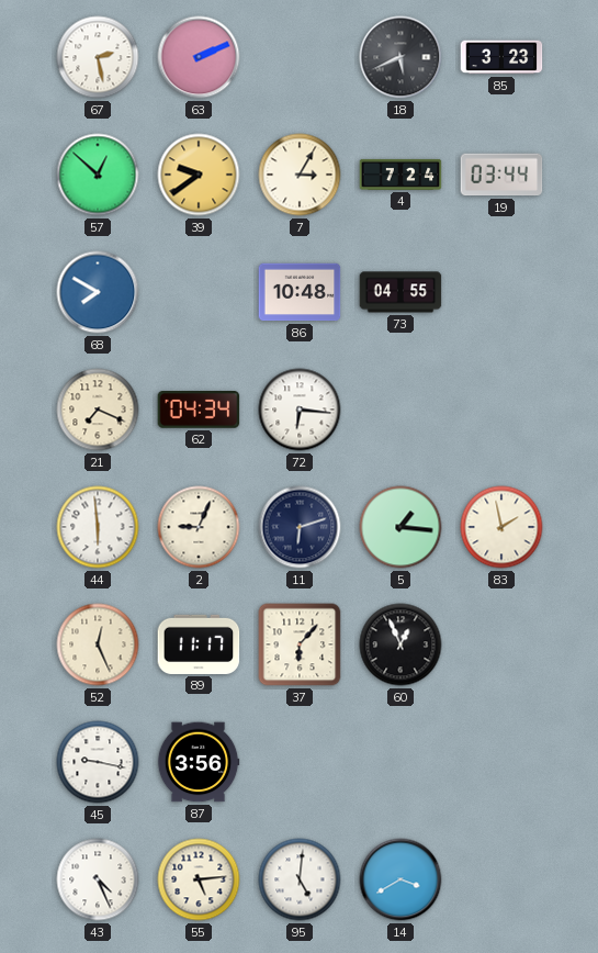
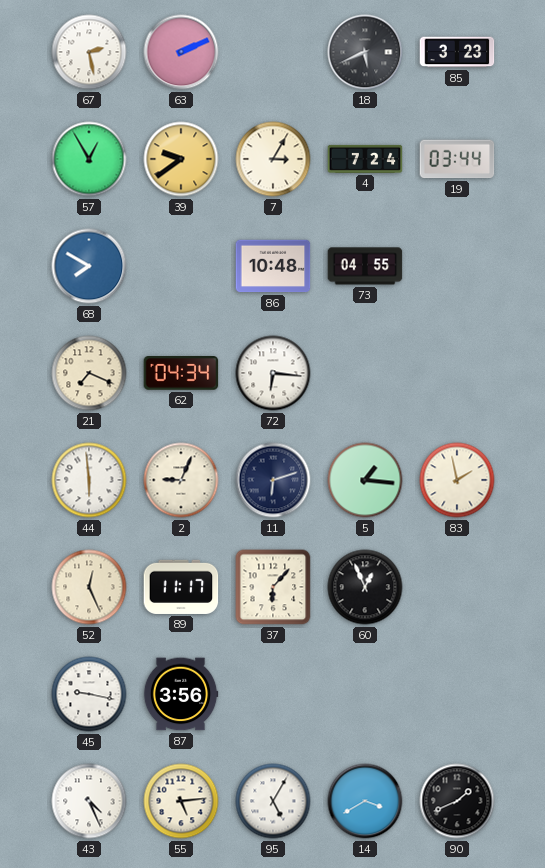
57: 12:52 -> 12:55
95: 5:01 -> 5:05
90: none -> 1:41
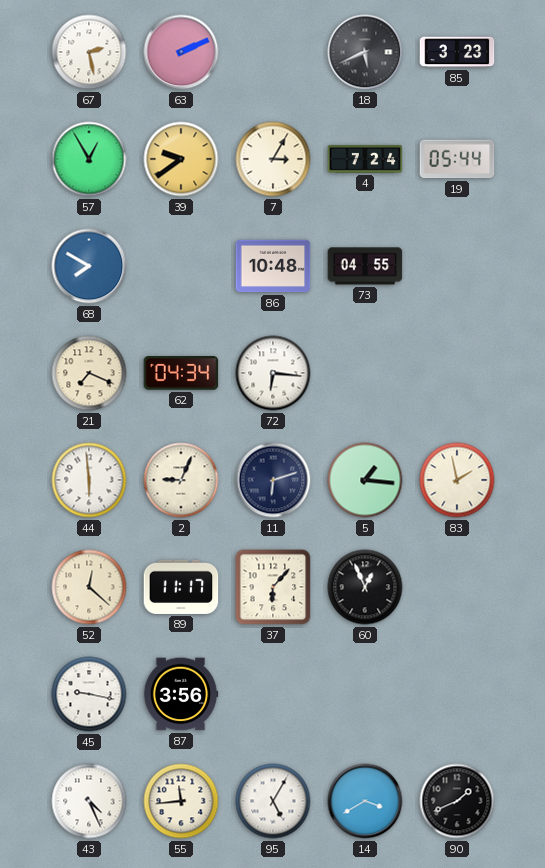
19: 03:44 -> 05:44
52: 12:26 -> 12:22
55: 5:14 -> 11:44
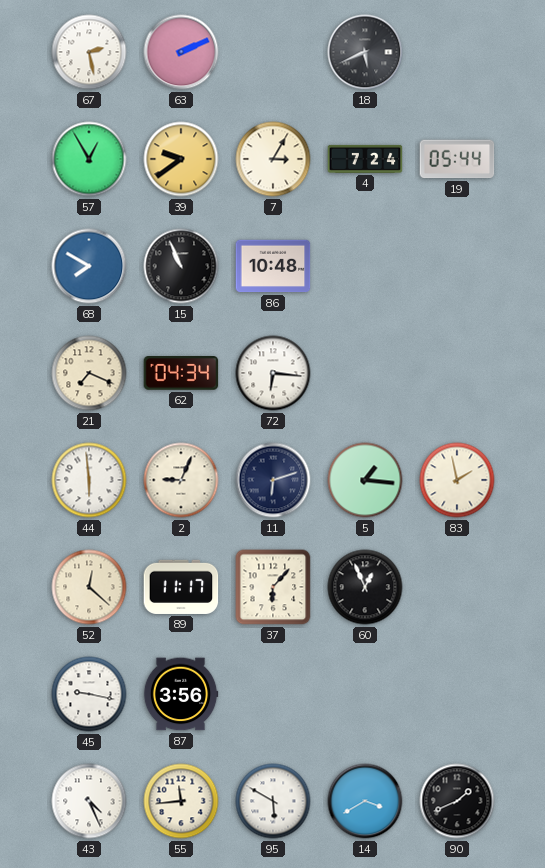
85: 3:23 -> none
15: none -> 10:56
73: 04:55 -> none
95: 5:05 -> 5:50
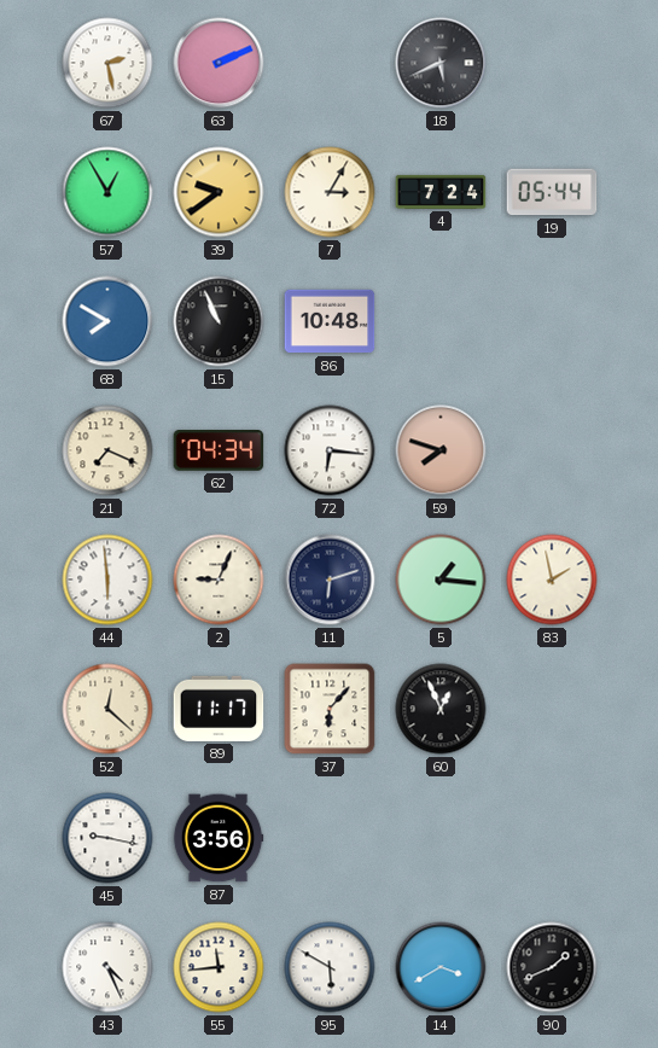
59: none -> 7:48
